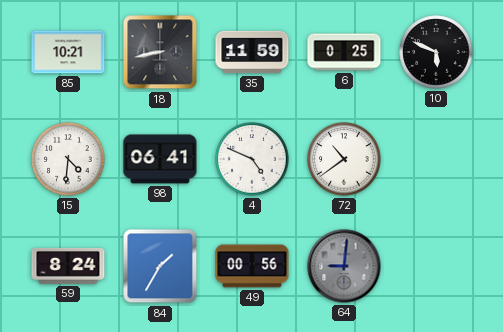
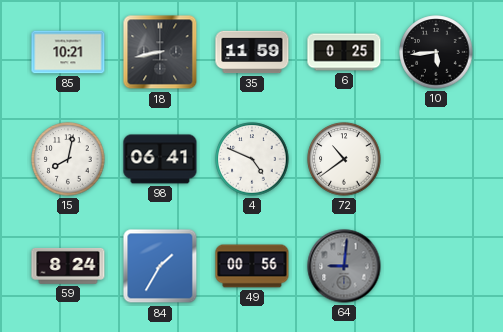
10: 5:49 -> 5:44
15: 4:31 -> 8:02
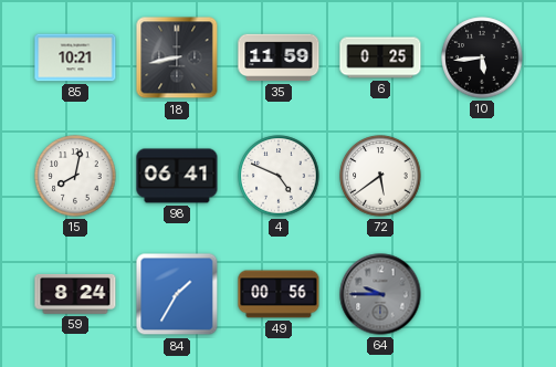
72: 10:39 -> 5:39
64: 9:01 -> 9:45
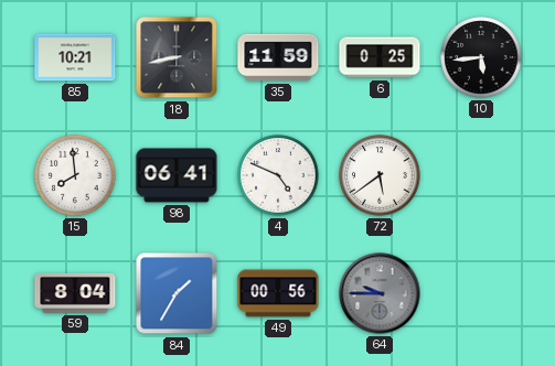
15: 8:02 -> 7:59
59: 8:24 -> 8:04
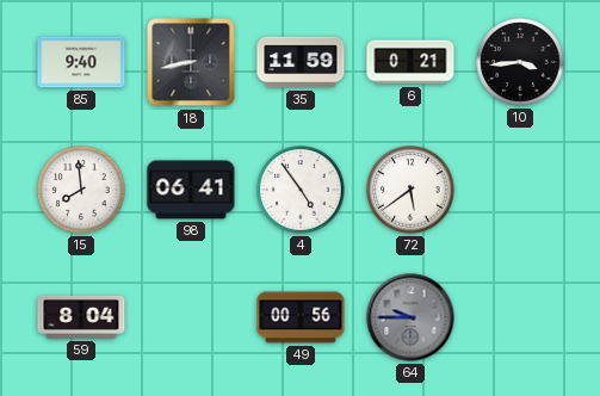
85: 10:21 -> 9:40
6: 0:25 -> 0:21
10: 5:44 -> 3:44
4: 4:49 -> 4:54
84: 1:35 -> none
